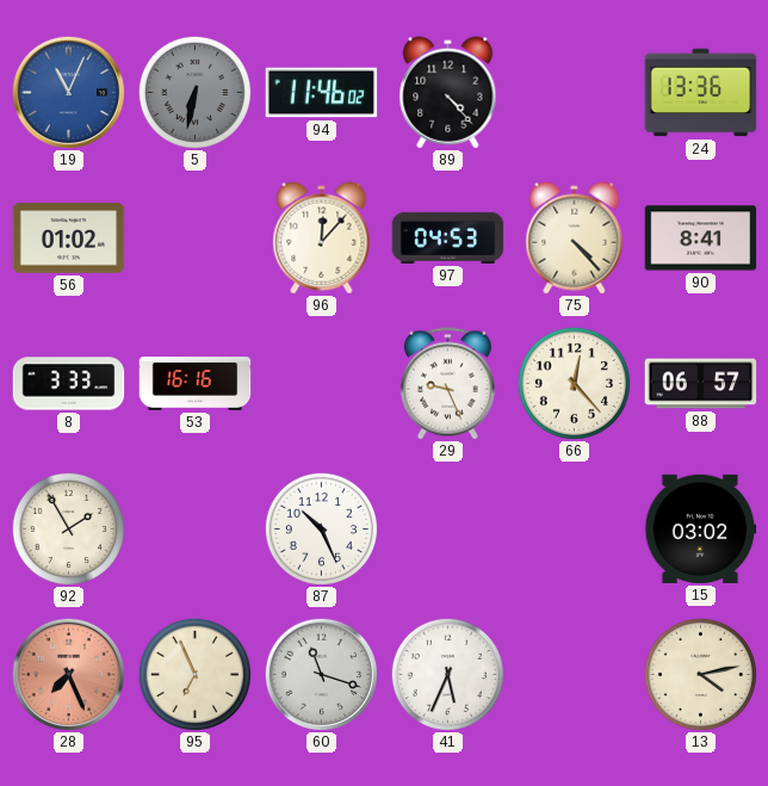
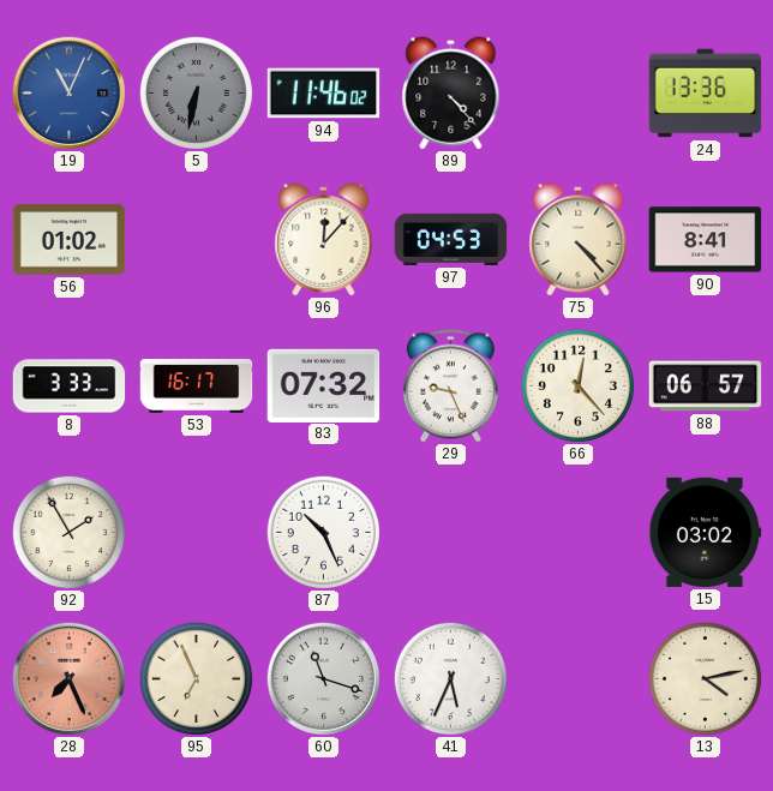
53: 16:16 -> 16:17
83: none -> 07:32
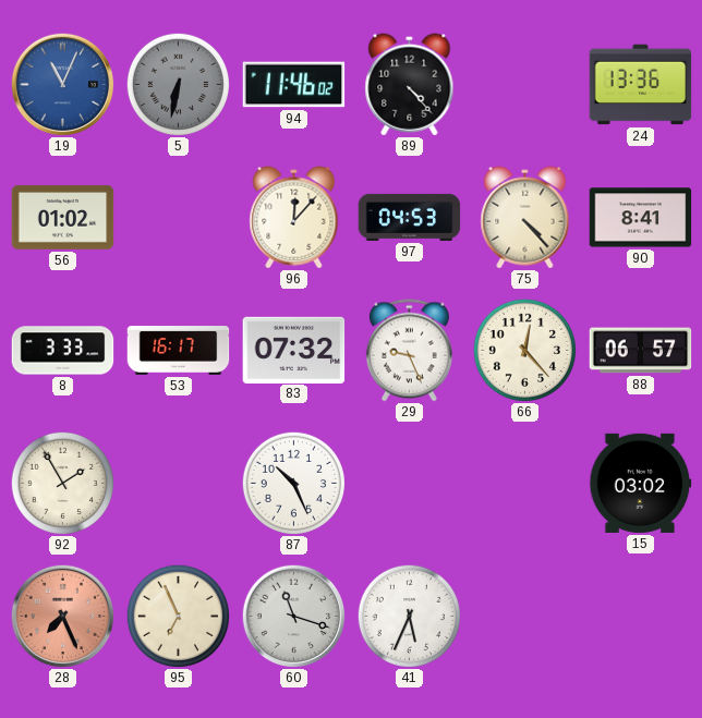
13: 4:13 -> none
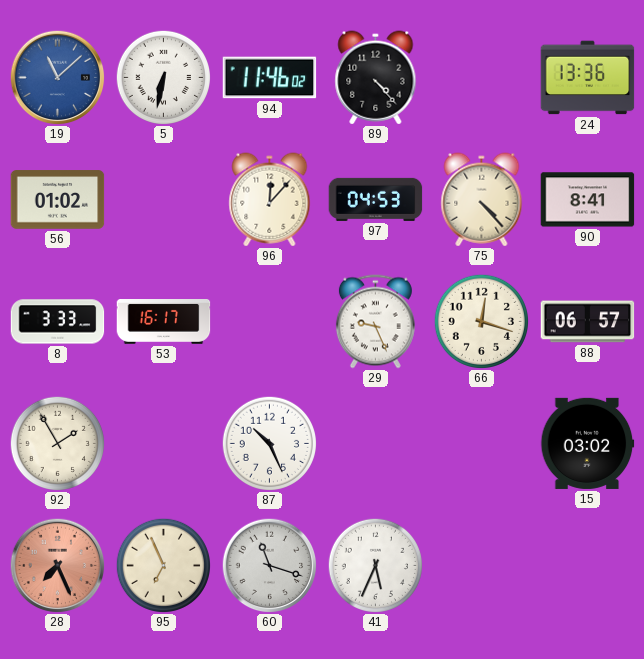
19: 11:04 -> 11:08
5 dial: grey -> white
83: 07:32 -> none
66: 12:23 -> 12:18
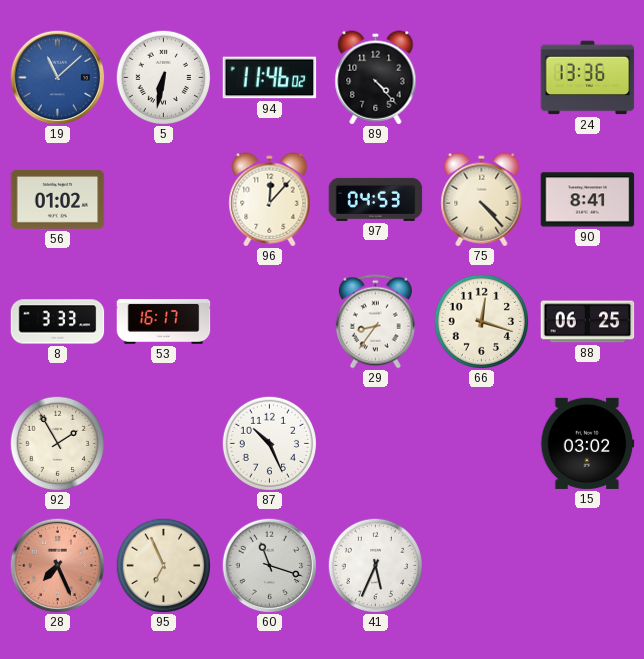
29: 9:26 -> 8:36
88: 06:57 -> 06:25
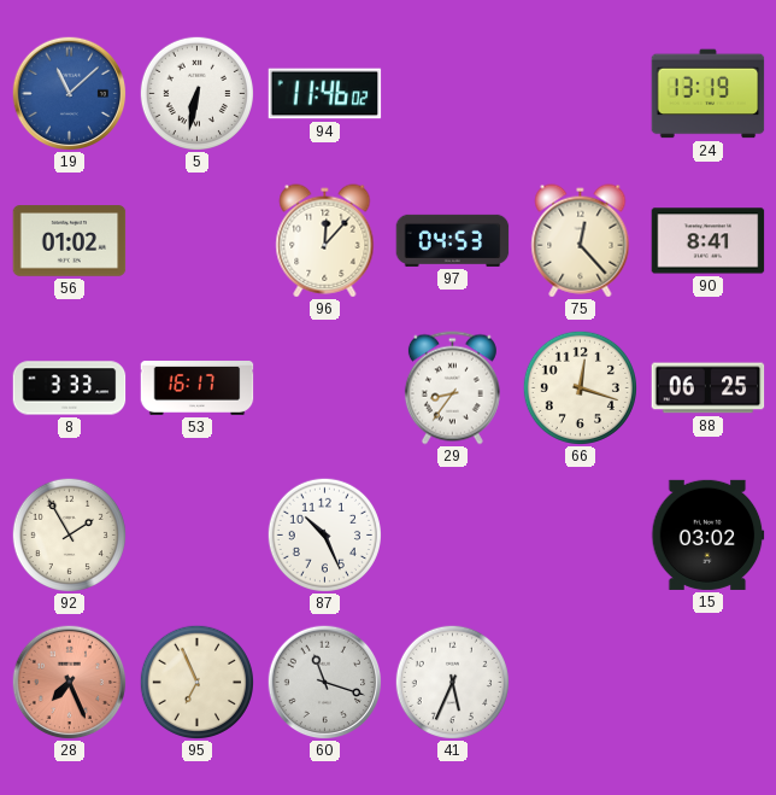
89: 4:23 -> none
24: 13:36 -> 13:19
75: 4:23 -> 12:23
